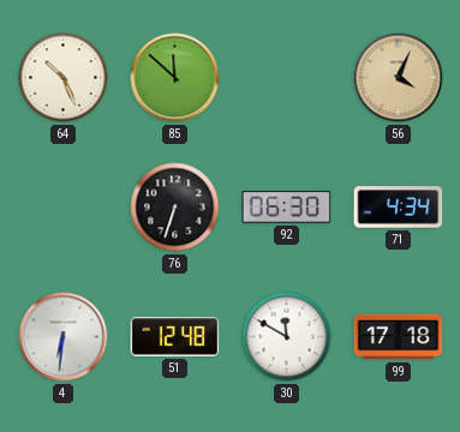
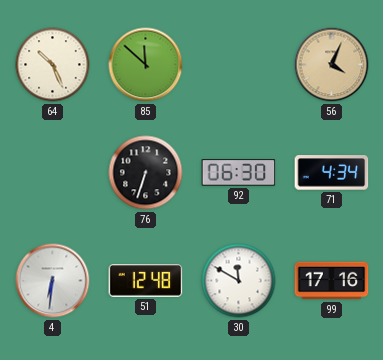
99: 17:18 -> 17:16
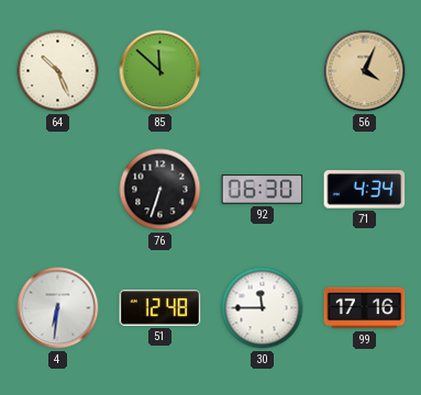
30: 11:50 -> 11:45
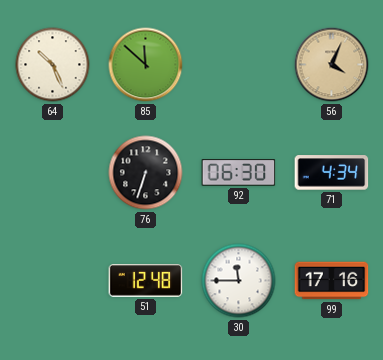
4: 6:31 -> none
